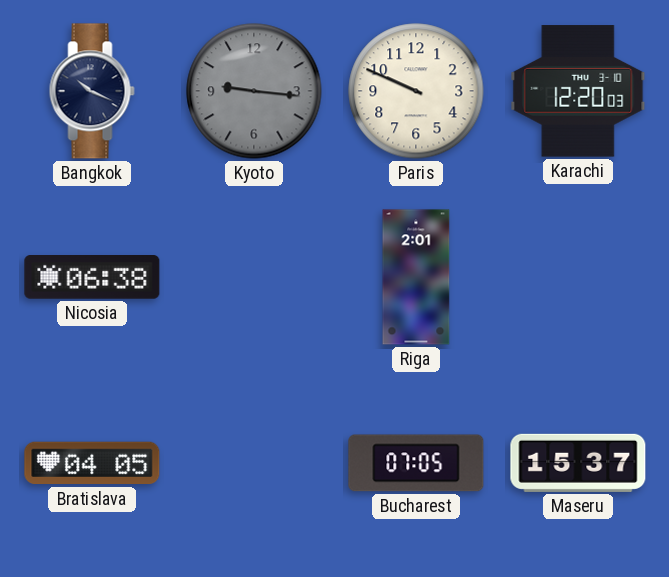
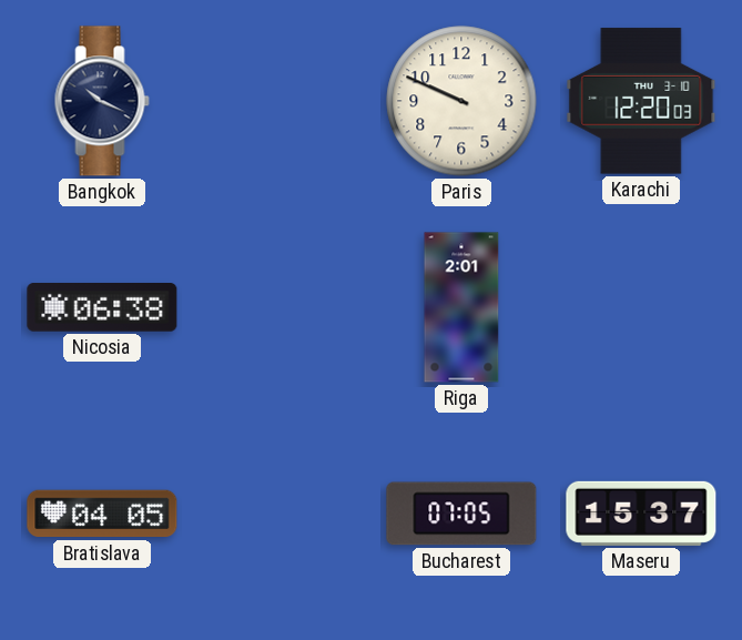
Kyoto: 9:16 -> none
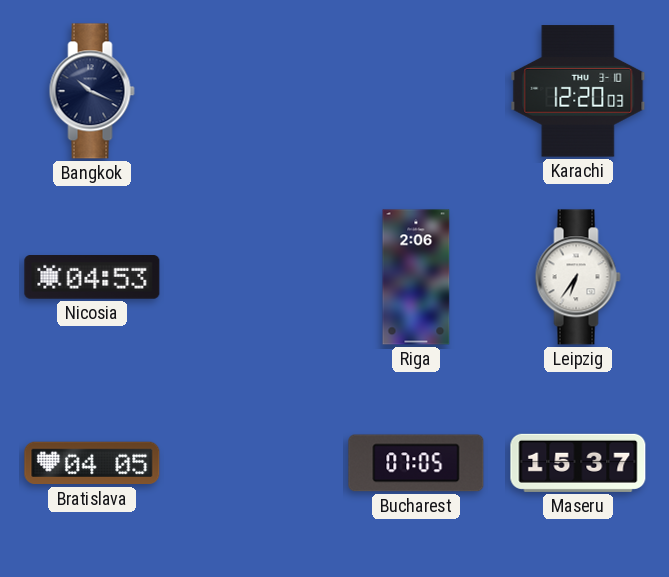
Paris: 9:49 -> none
Nicosia: 06:38 -> 04:53
Riga: 2:01 -> 2:06
Leipzig: none -> 6:36
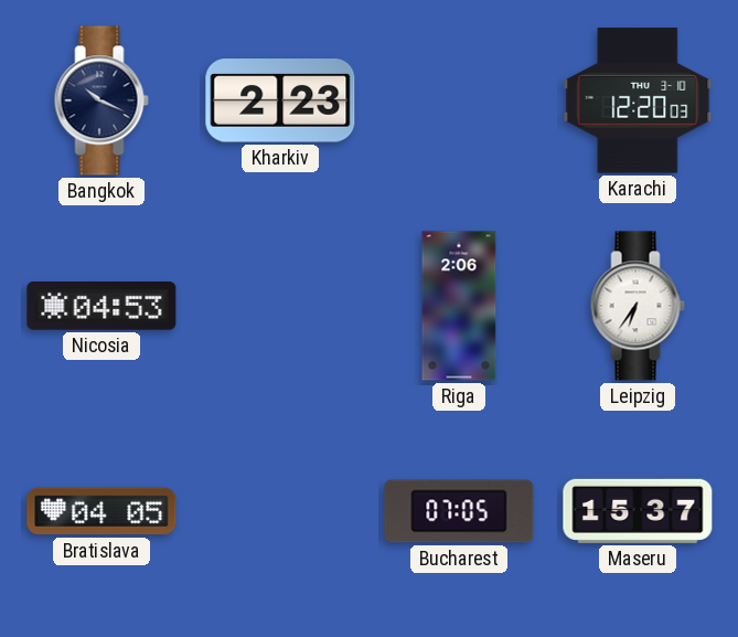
Kharkiv: none -> 2:23
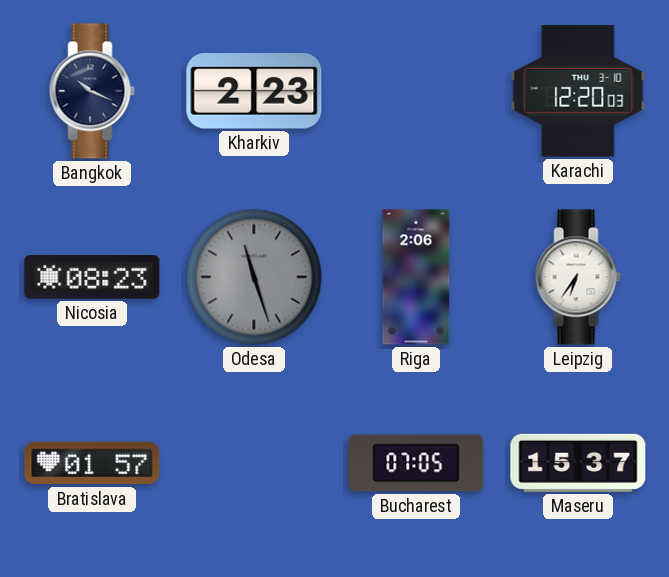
Nicosia: 04:53 -> 08:23
Odesa: none -> 11:27
Bratislava: 04:05 -> 01:57
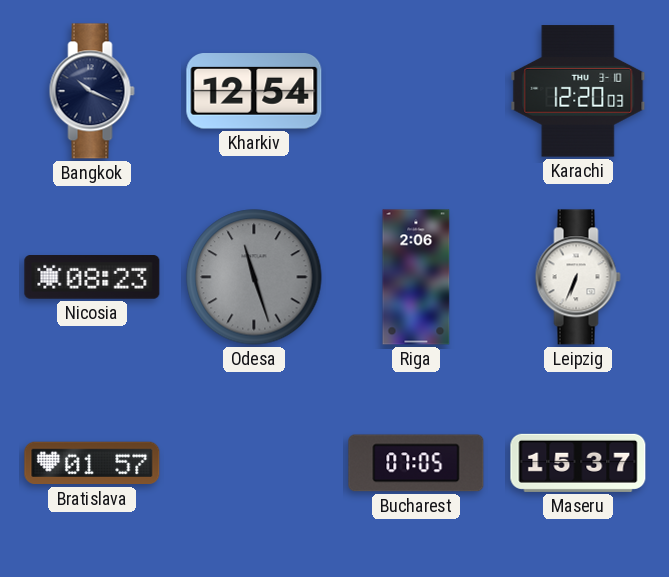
Kharkiv: 2:23 -> 12:54
Leipzig: 6:36 -> 6:34
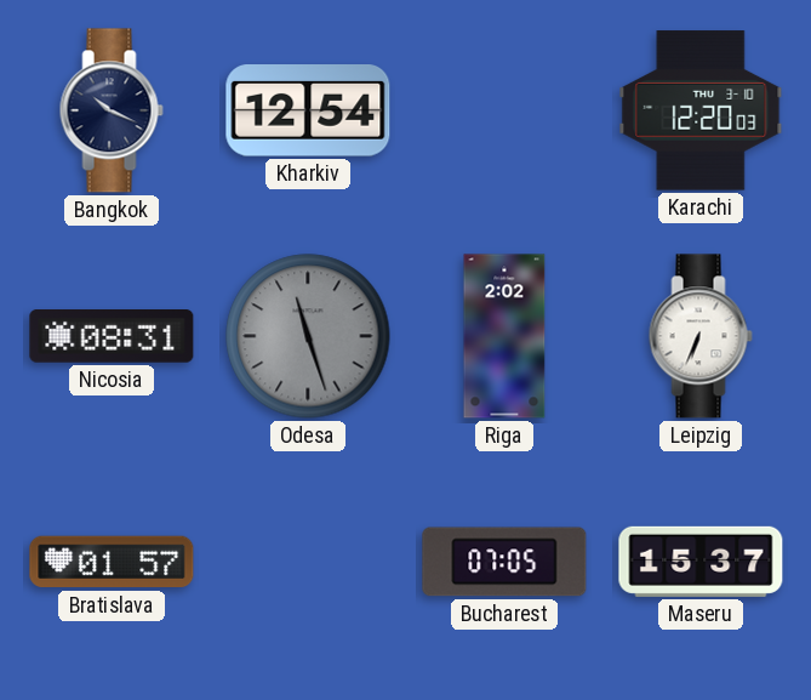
Nicosia: 08:23 -> 08:31
Riga: 2:06 -> 2:02
